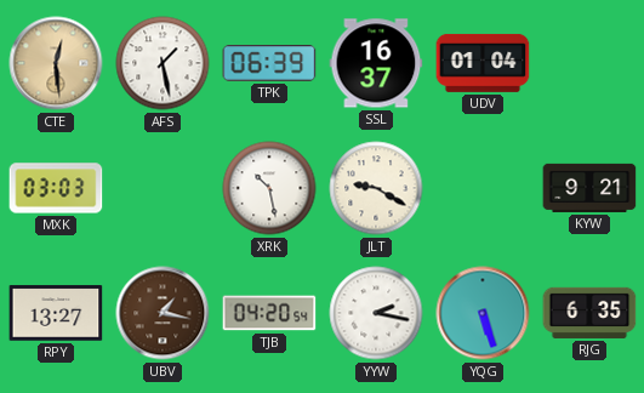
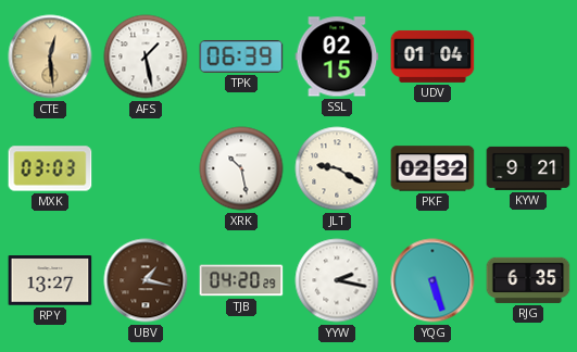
SSL: 16:37 -> 02:15
PKF: none -> 02:32
TJB: 04:20:54 -> 04:20:29
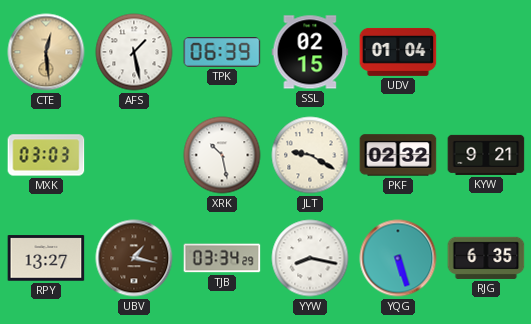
TJB: 04:20 -> 03:34
YYW: 2:17 -> 8:17
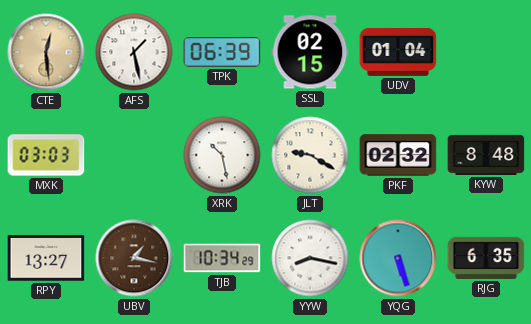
KYW: 9:21 -> 8:48
TJB: 03:34 -> 10:34
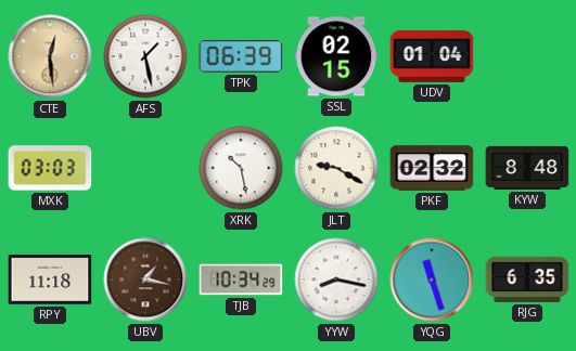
RPY: 13:27 -> 11:18
YQG: 5:27 -> 11:27
